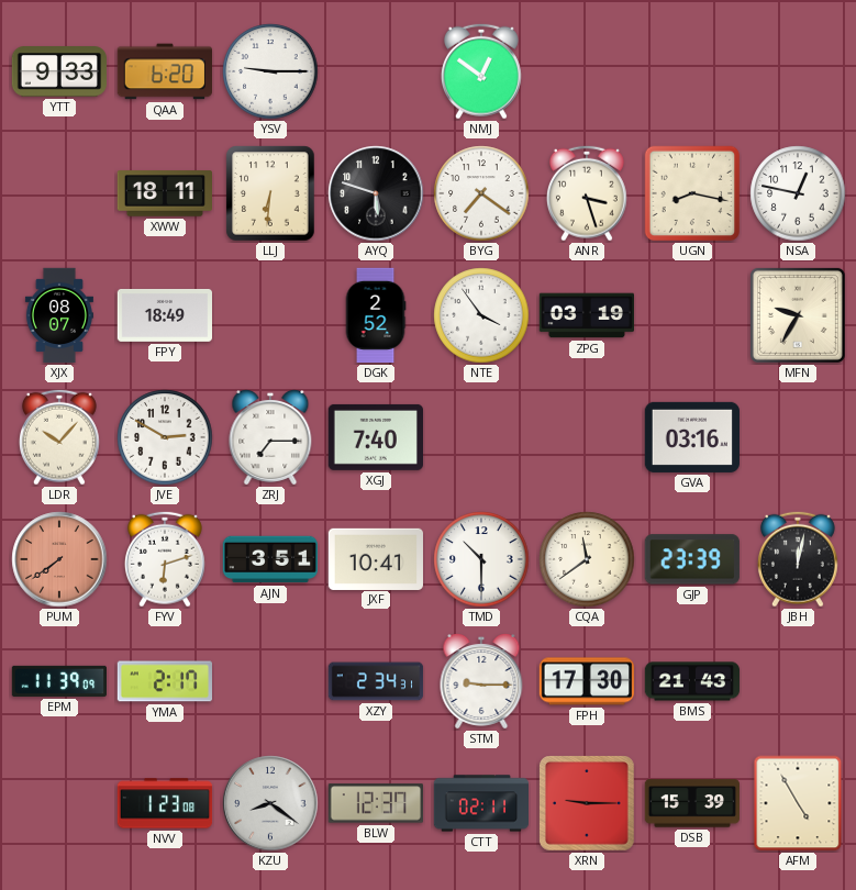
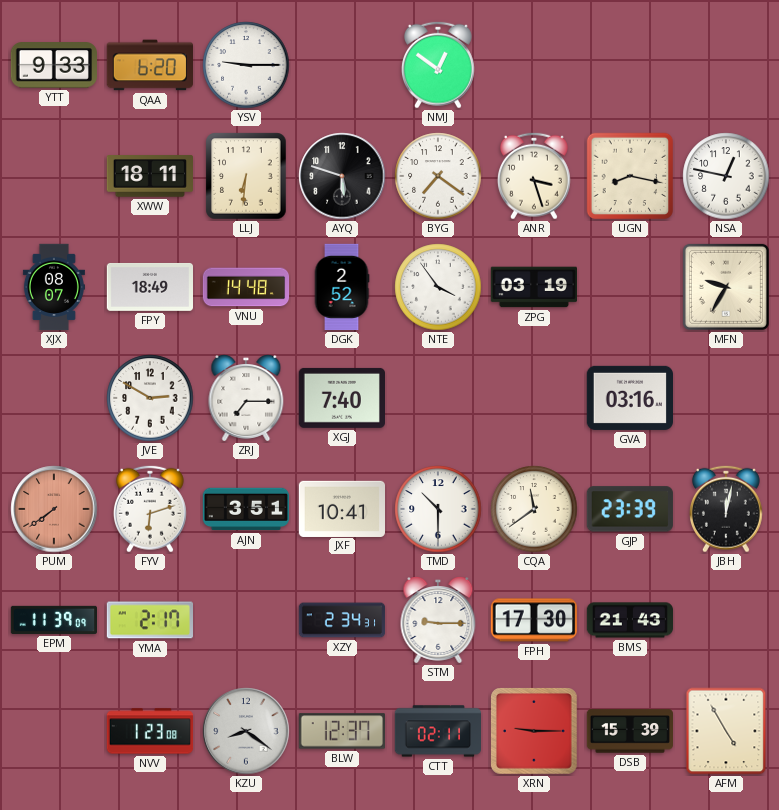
VNU: none -> 14:48
LDR: 10:07 -> none
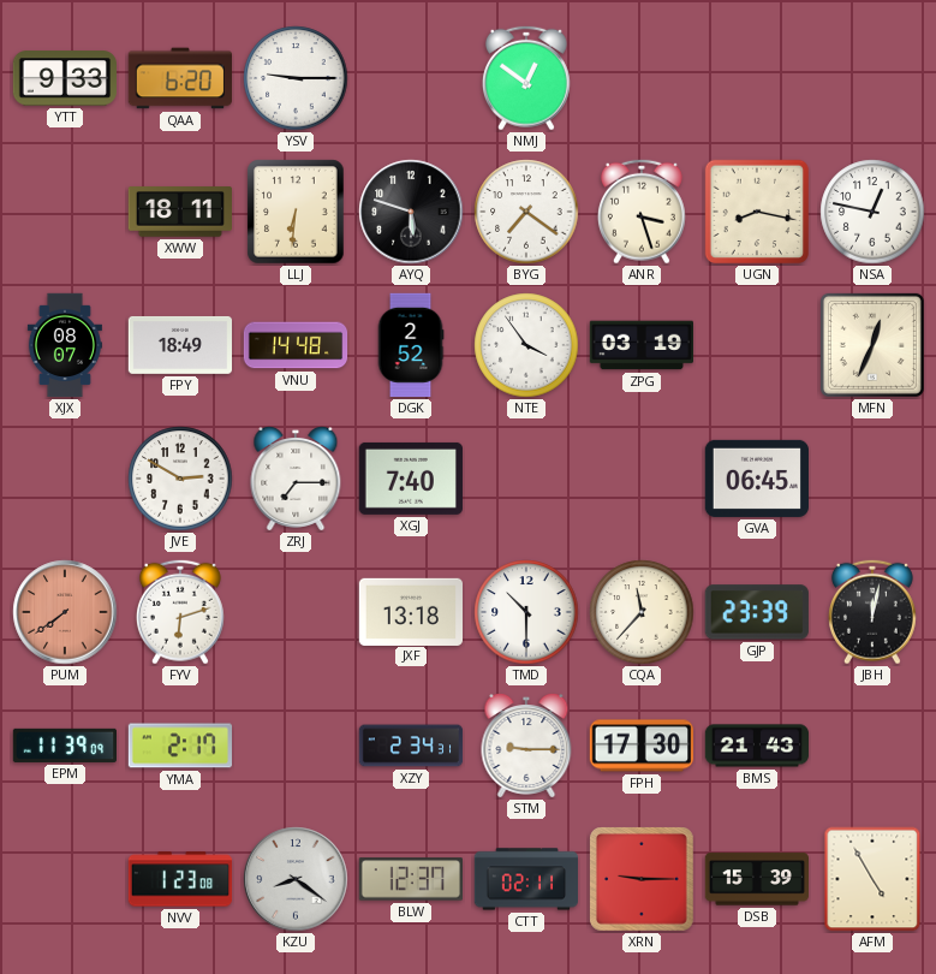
MFN: 9:35 -> 12:34
GVA: 03:16 -> 06:45
AJN: 3:51 -> none
JXF: 10:41 -> 13:18
CQA: 11:39 -> 11:37
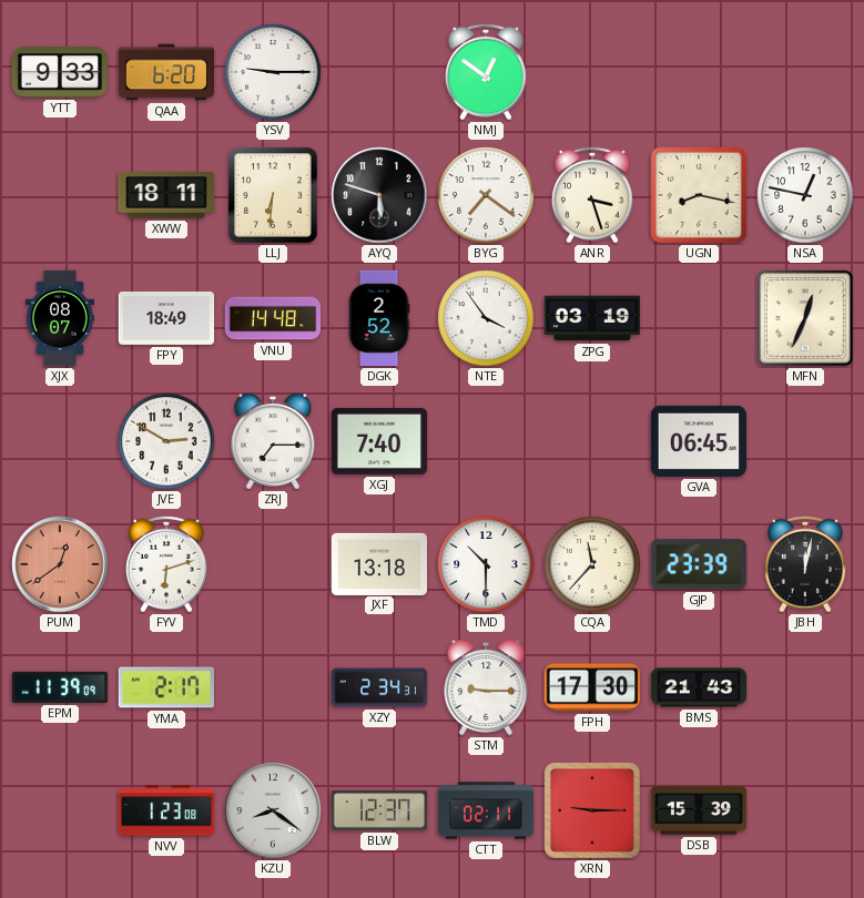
PUM: 7:39 -> 12:39
AFM: 4:55 -> none
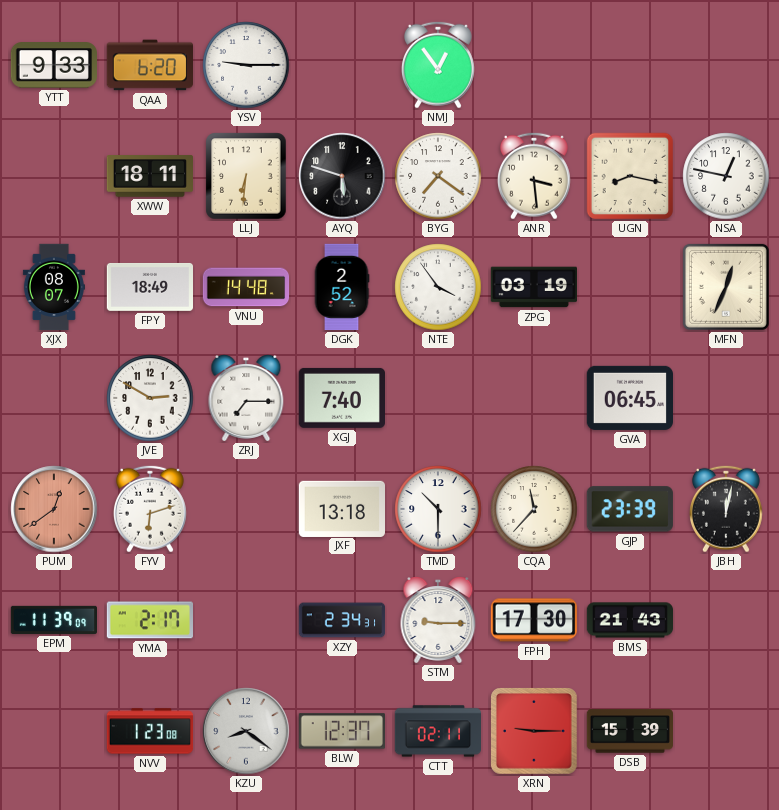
NMJ: 12:51 -> 12:54
ANR: 3:27 -> 3:29
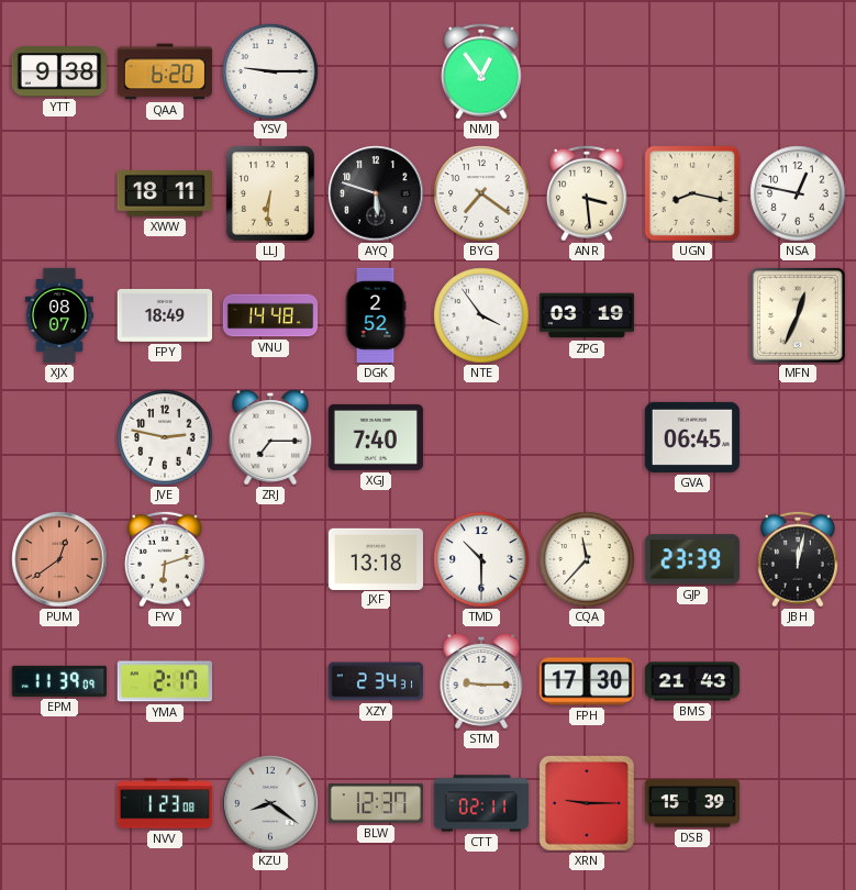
YTT: 9:33 -> 9:38
JVE: 2:50 -> 2:47
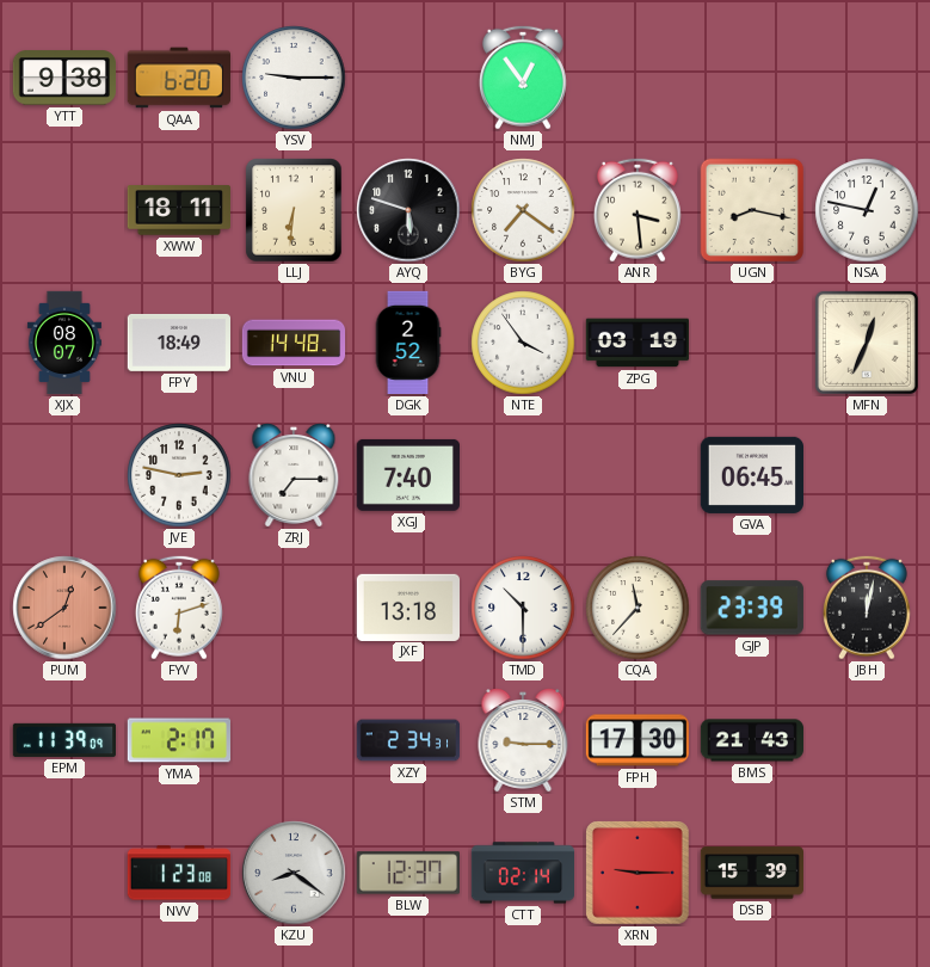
CTT: 02:11 -> 02:14
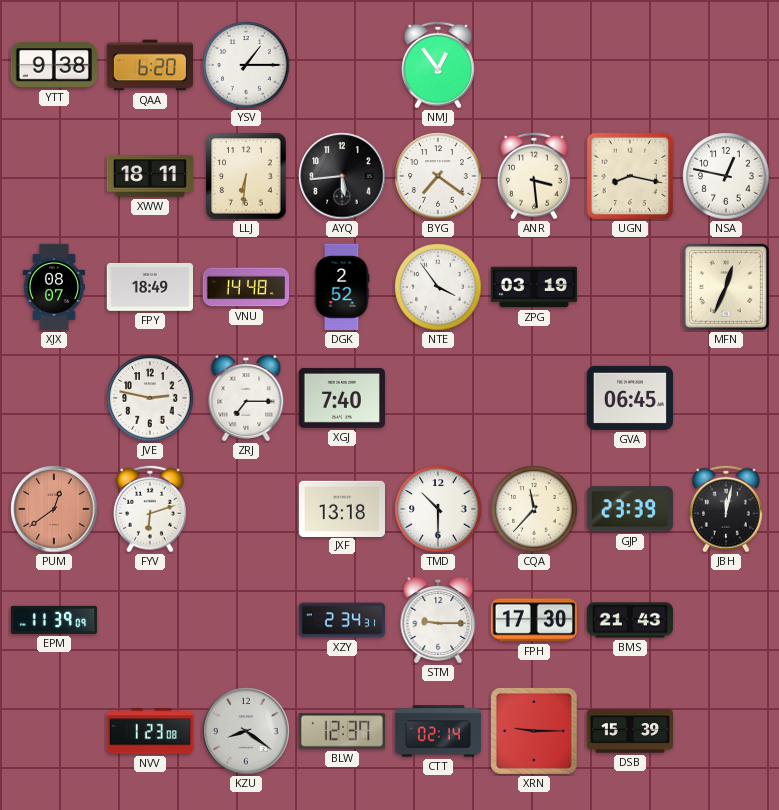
YSV: 9:15 -> 1:15
AYQ: 5:48 -> 5:44
YMA: 2:17 -> none
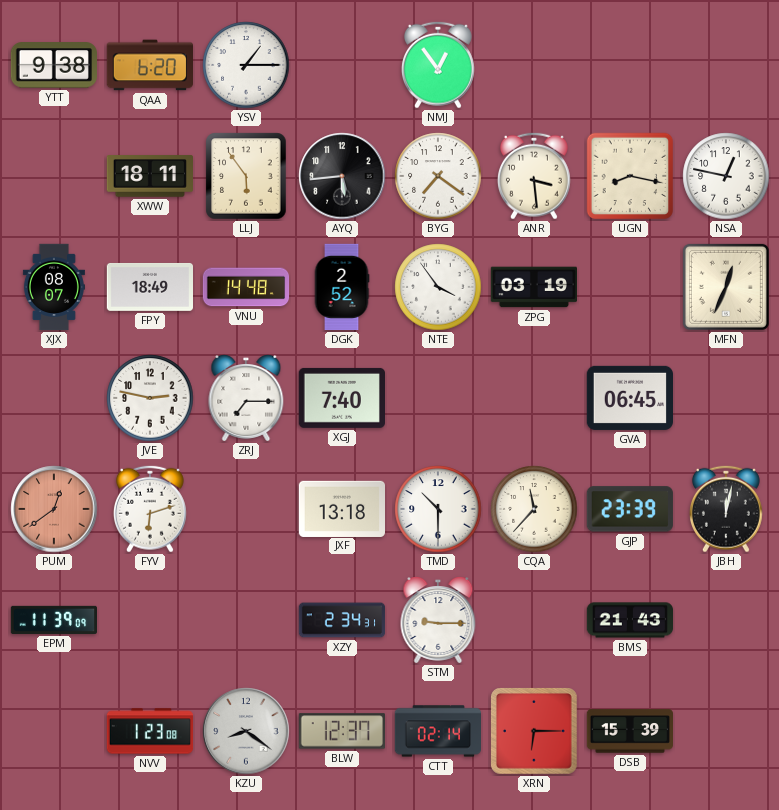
LLJ: 6:31 -> 5:54
FPH: 17:30 -> none
XRN: 9:15 -> 6:15
